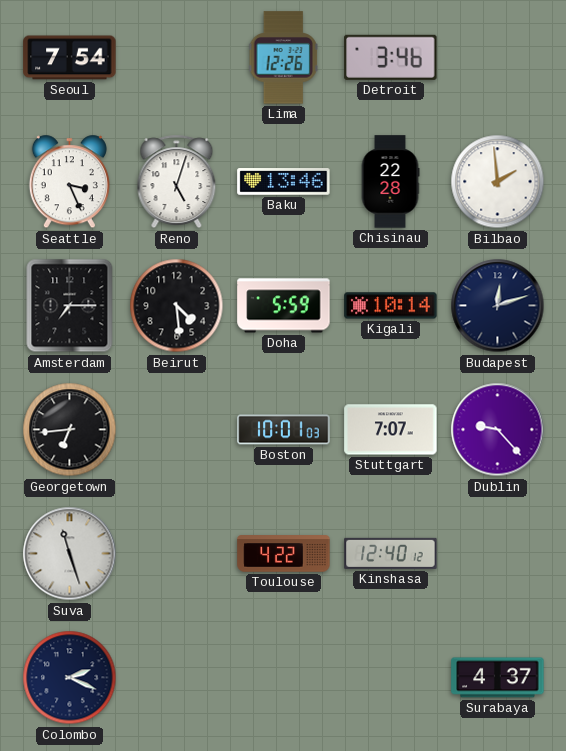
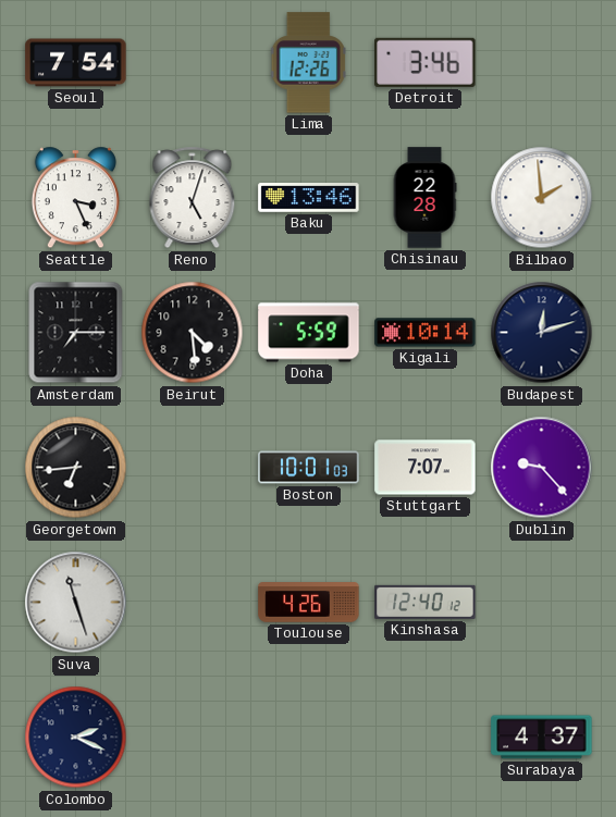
Toulouse: 4:22 -> 4:26
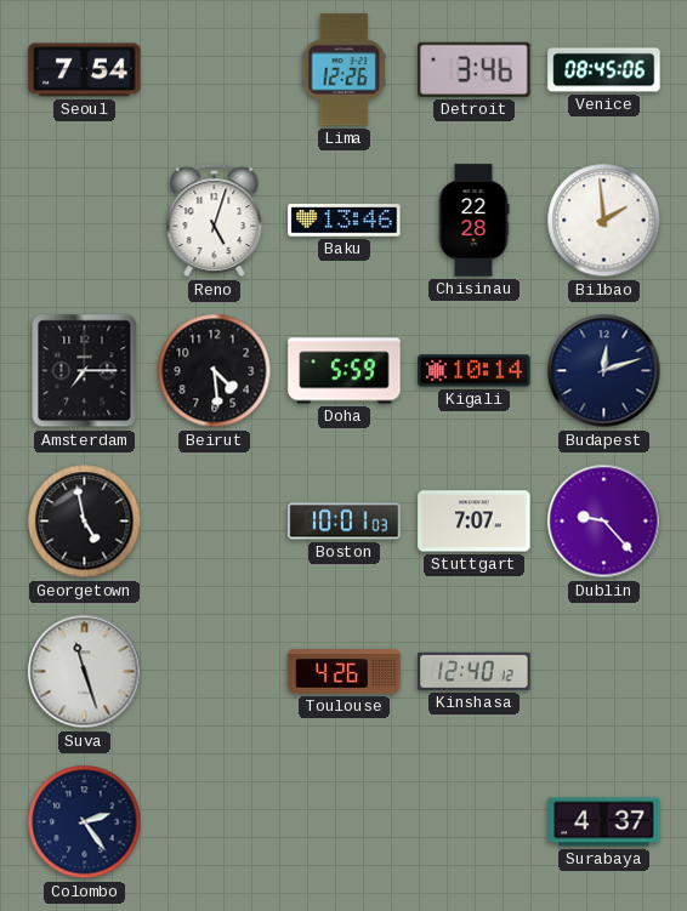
Venice: none -> 08:45
Seattle: 3:26 -> none
Georgetown: 6:44 -> 4:58
Colombo: 2:19 -> 2:24
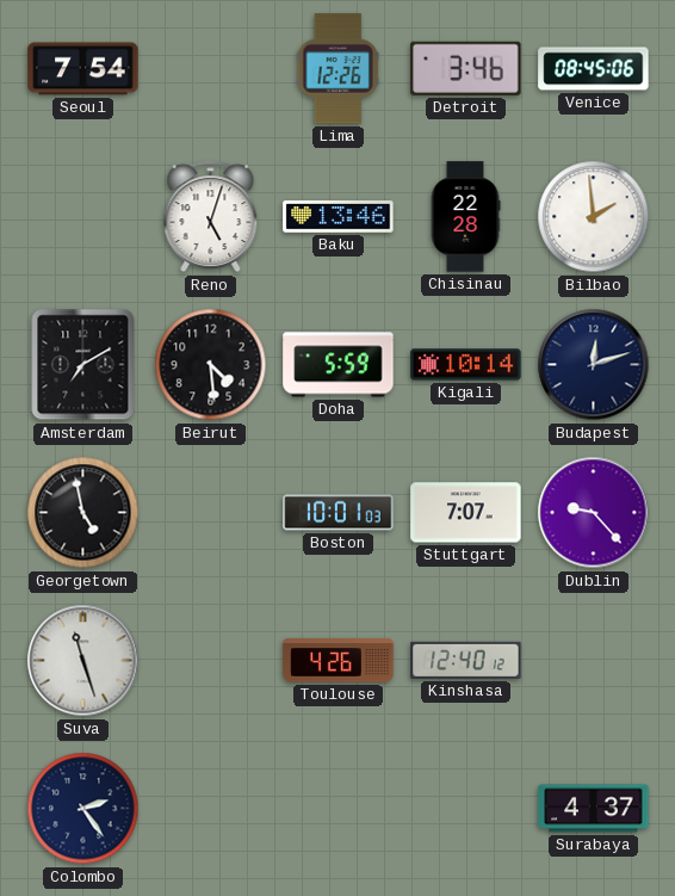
Amsterdam: 7:15 -> 7:10
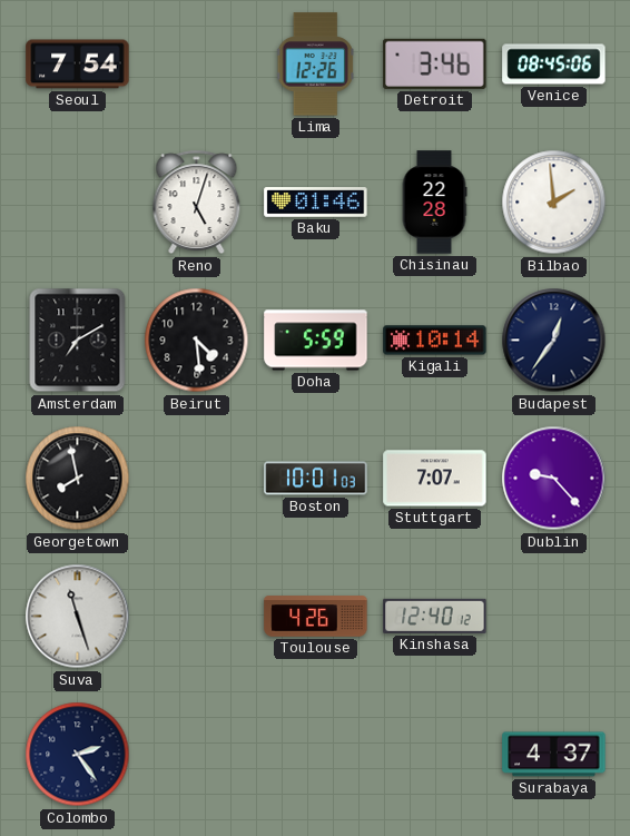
Baku: 13:46 -> 01:46
Budapest: 12:12 -> 12:36
Georgetown: 4:58 -> 7:58
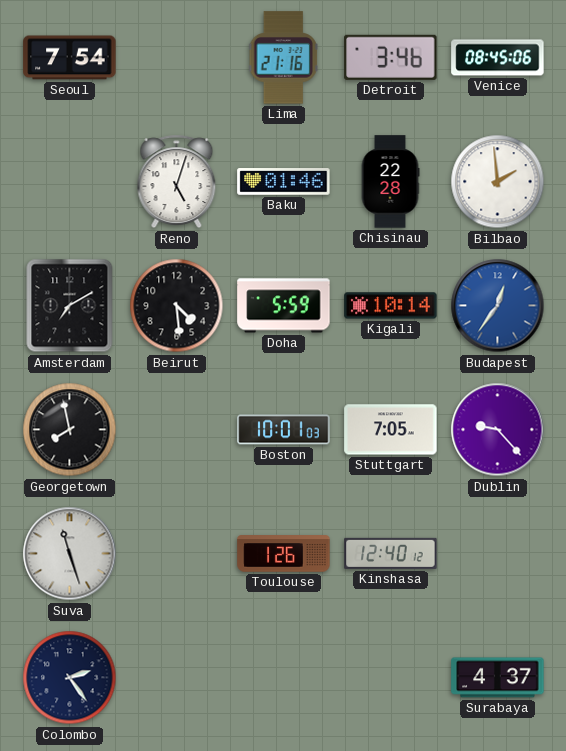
Lima: 12:26 -> 21:16
Budapest dial: navy -> blue
Stuttgart: 7:07 -> 7:05
Toulouse: 4:26 -> 1:26
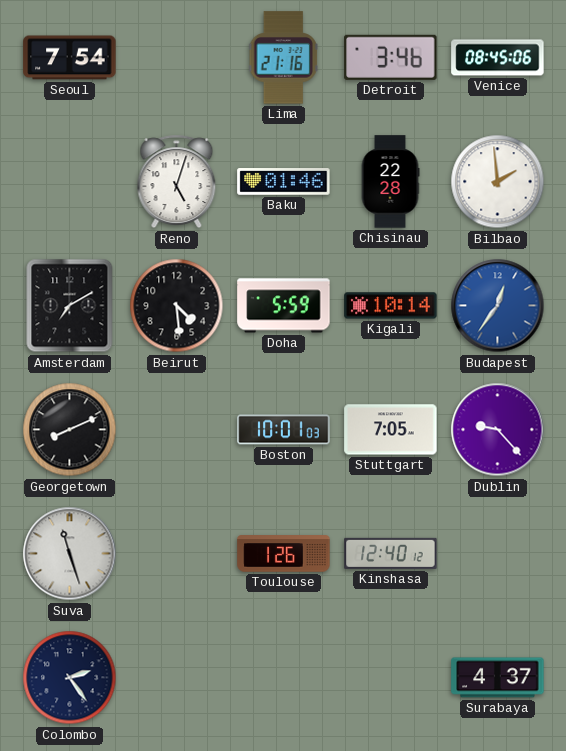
Georgetown: 7:58 -> 8:11
